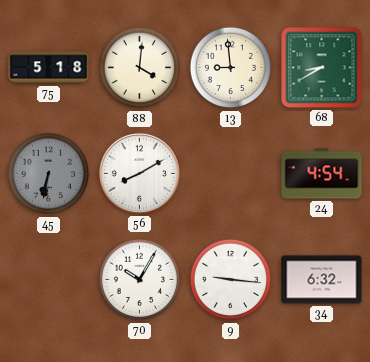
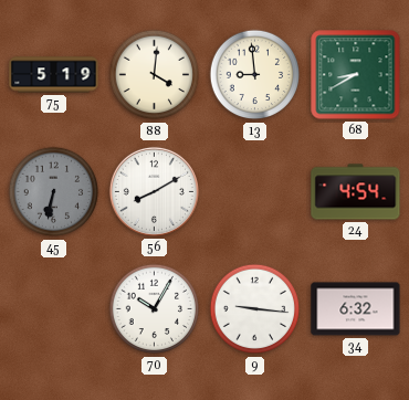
75: 5:18 -> 5:19
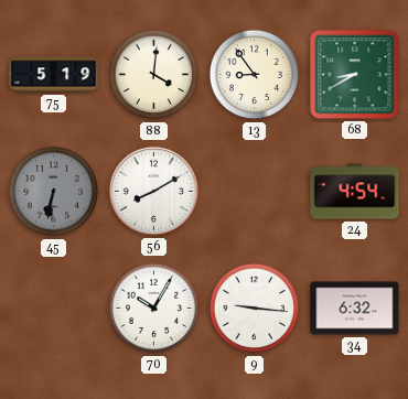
13: 8:59 -> 8:54
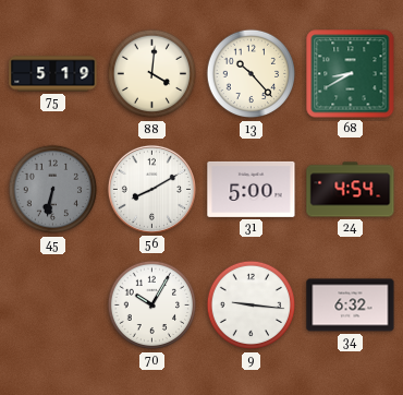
13: 8:54 -> 10:23
31: none -> 5:00
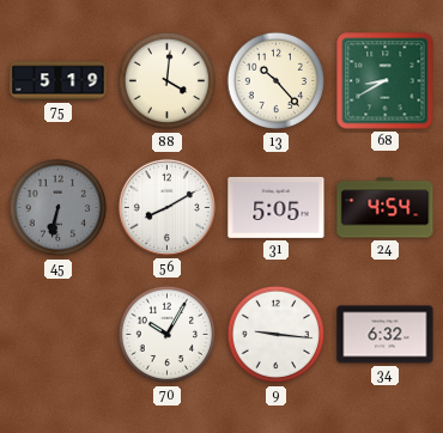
31: 5:00 -> 5:05
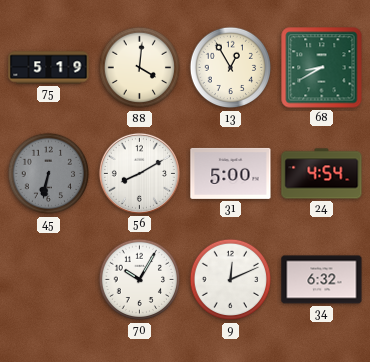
13: 10:23 -> 12:55
31: 5:05 -> 5:00
9: 9:16 -> 12:11
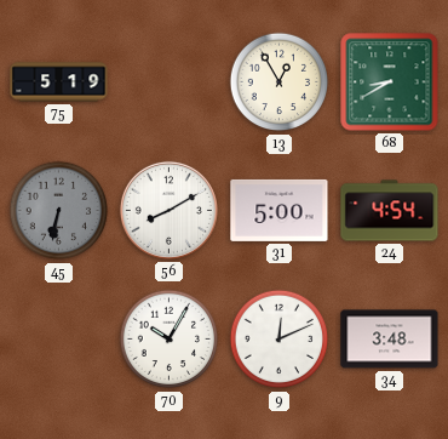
88: 4:01 -> none
34: 6:32 -> 3:48
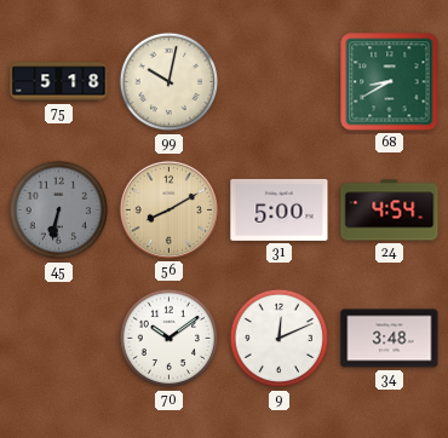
75: 5:19 -> 5:18
99: none -> 10:02
13: 12:55 -> none
56 dial: white -> champagne
70: 10:05 -> 10:09
